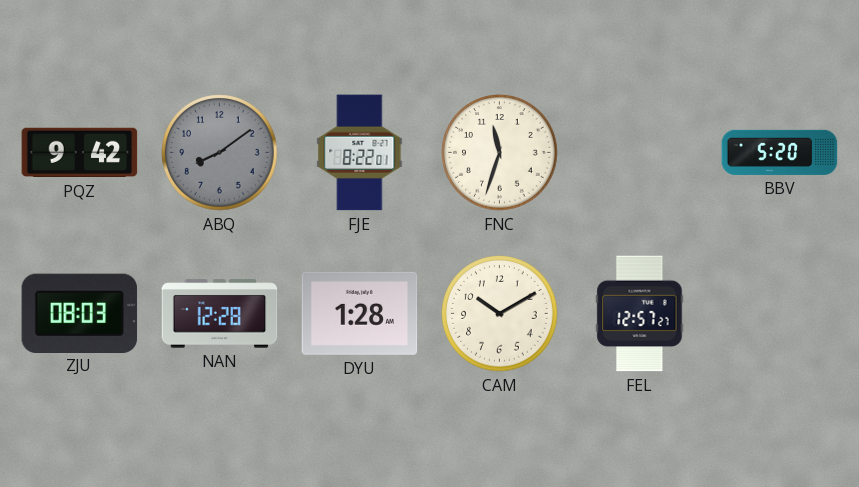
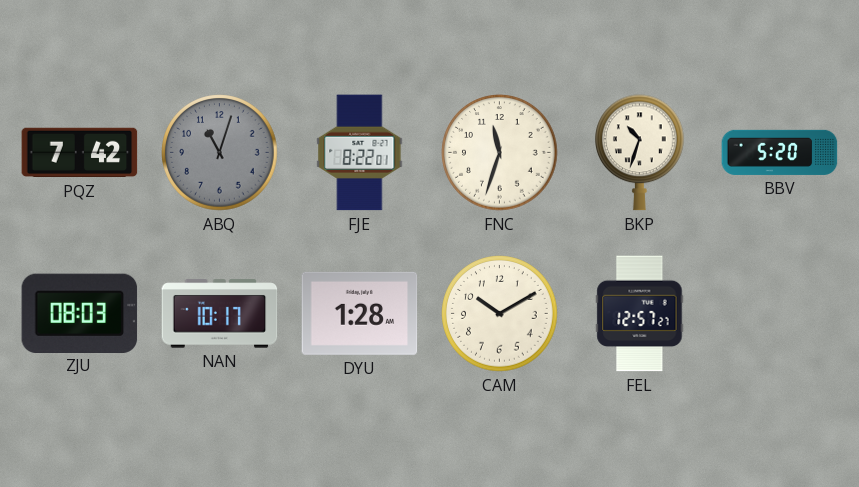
PQZ: 9:42 -> 7:42
ABQ: 8:09 -> 11:03
BKP: none -> 10:33
NAN: 12:28 -> 10:17
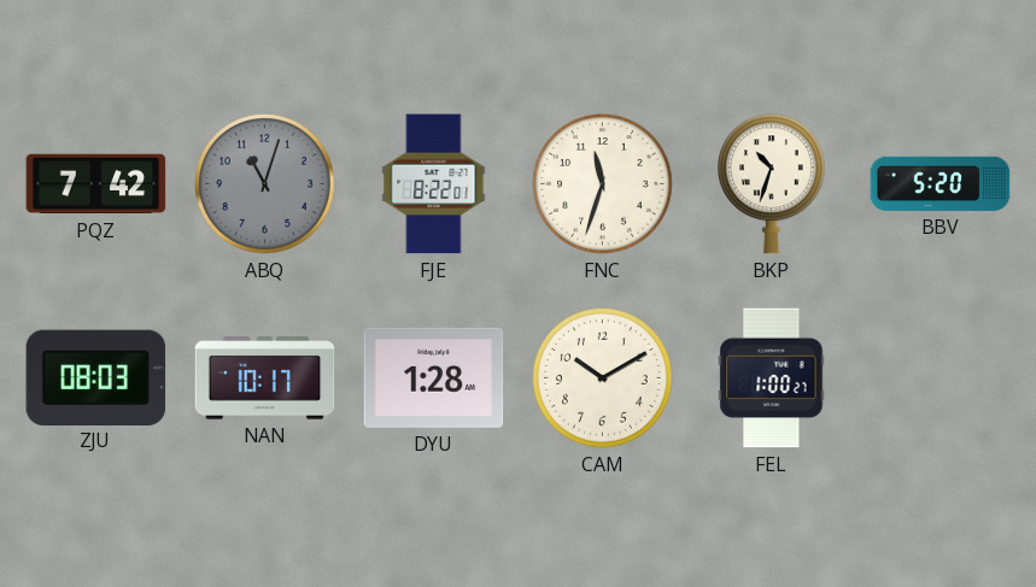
FEL: 12:57 -> 1:00
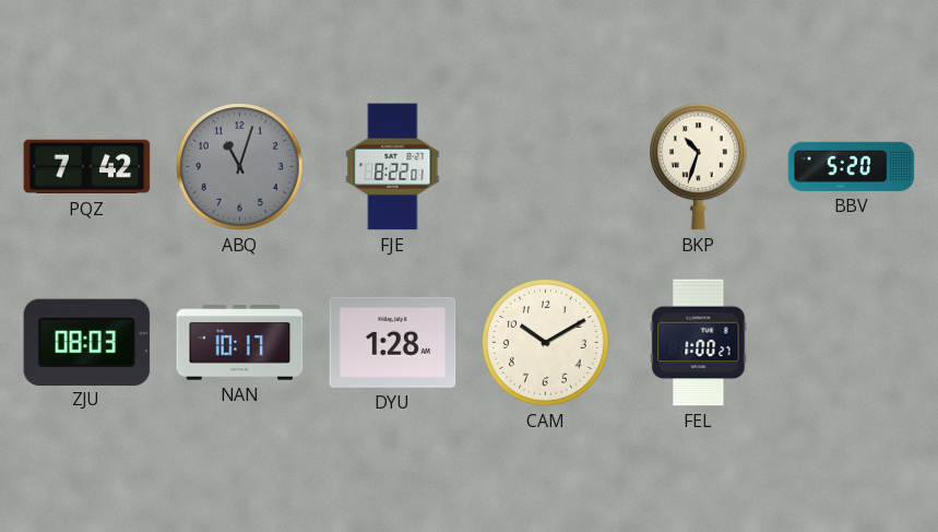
FNC: 11:33 -> none
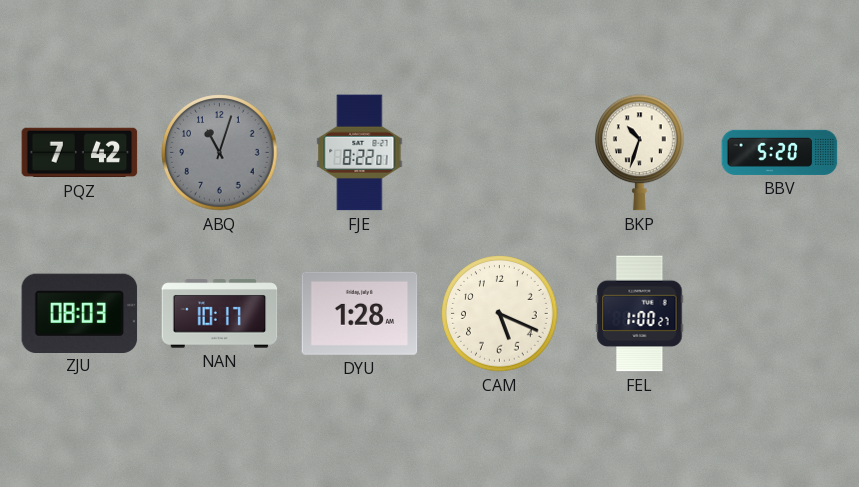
CAM: 10:10 -> 5:19
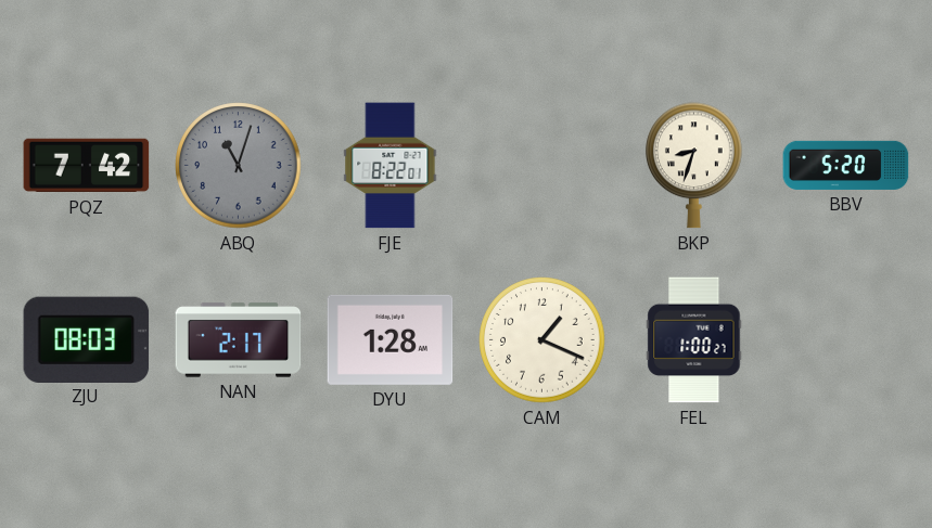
BKP: 10:33 -> 8:33
NAN: 10:17 -> 2:17
CAM: 5:19 -> 1:19
